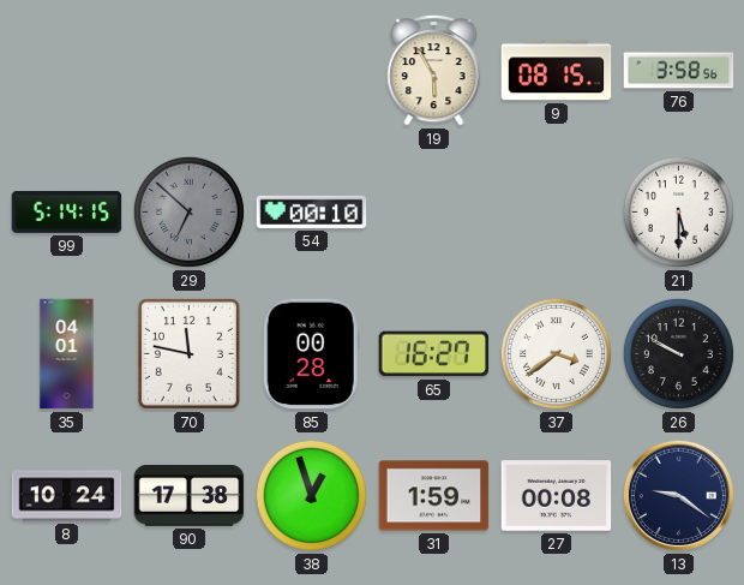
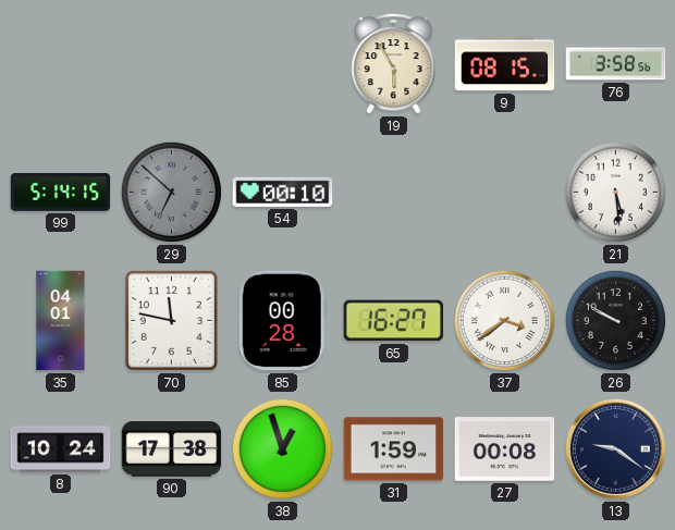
21: 5:30 -> 5:29
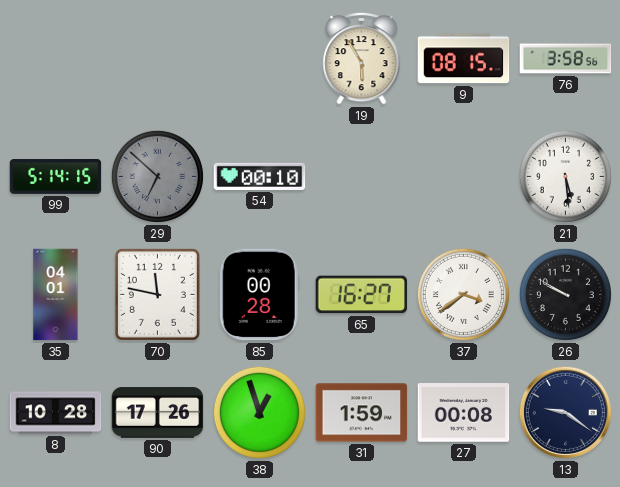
8: 10:24 -> 10:28
90: 17:38 -> 17:26
